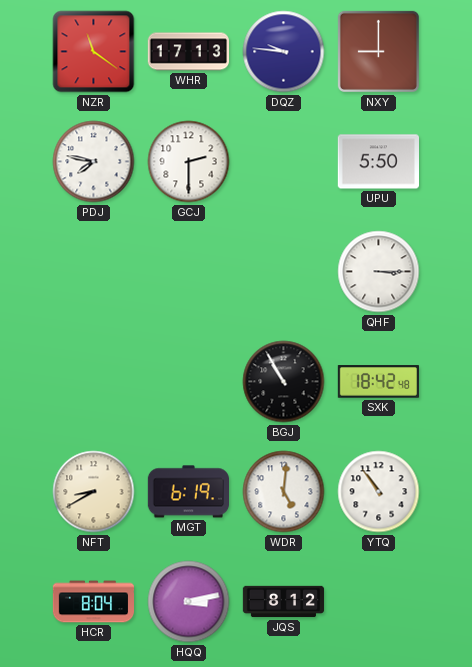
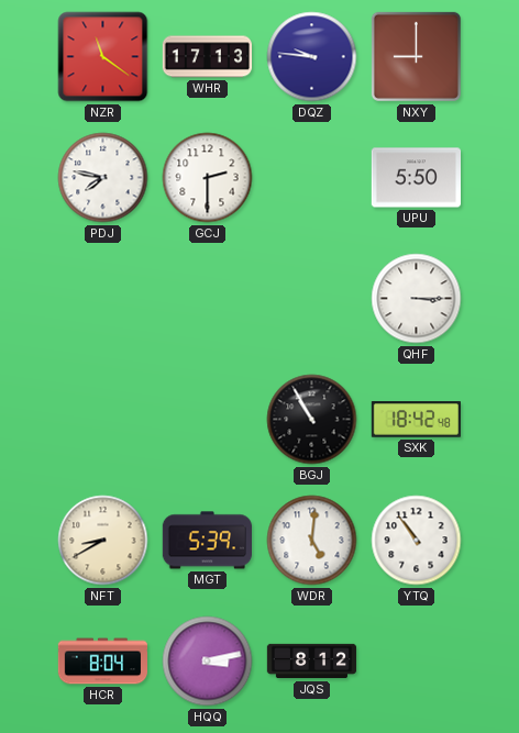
MGT: 6:19 -> 5:39
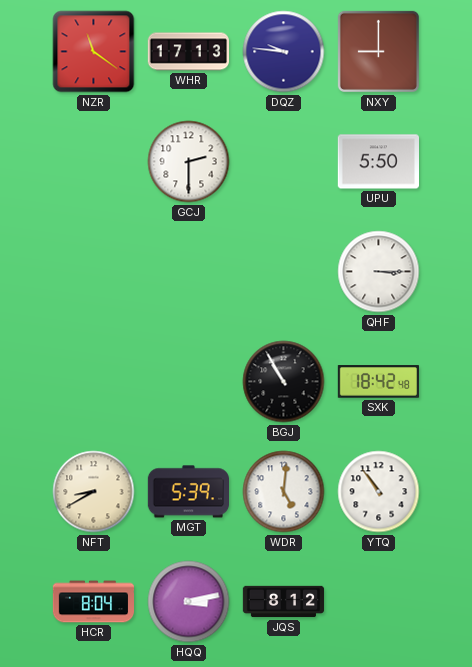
PDJ: 7:47 -> none
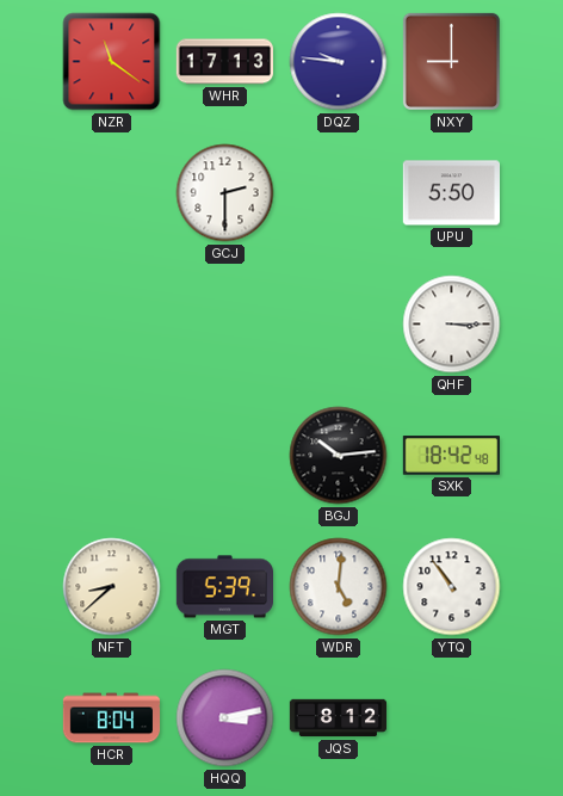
BGJ: 10:55 -> 10:14
NFT: 8:40 -> 8:38
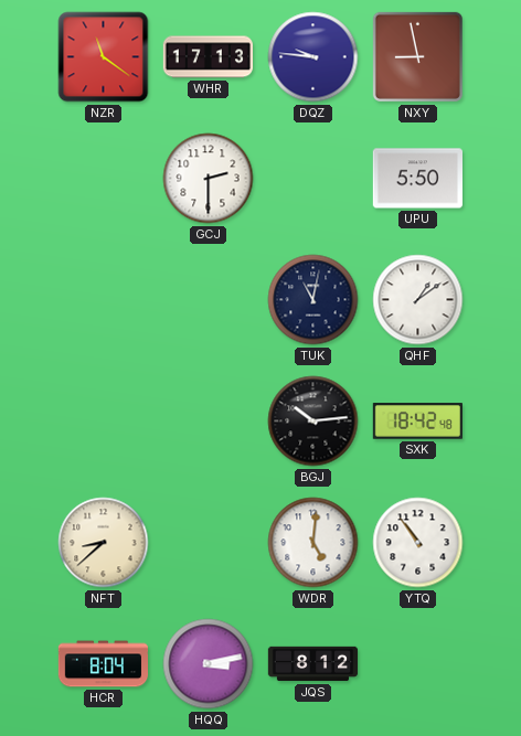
NXY: 9:00 -> 8:58
TUK: none -> 11:02
QHF: 3:15 -> 1:09
MGT: 5:39 -> none
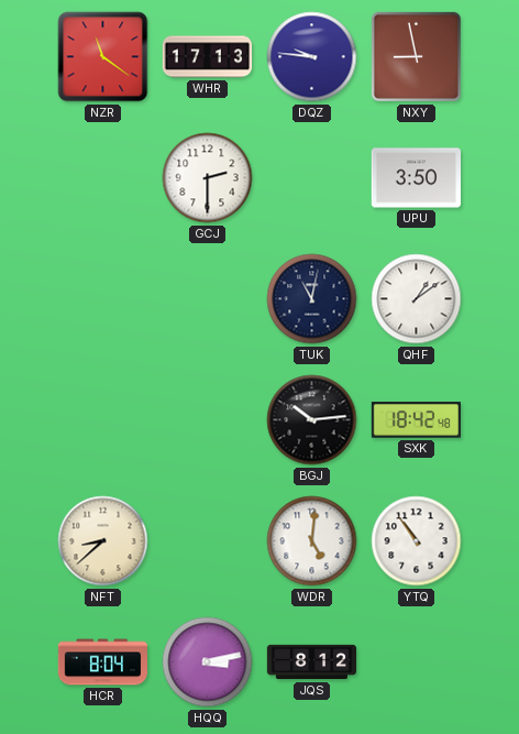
UPU: 5:50 -> 3:50
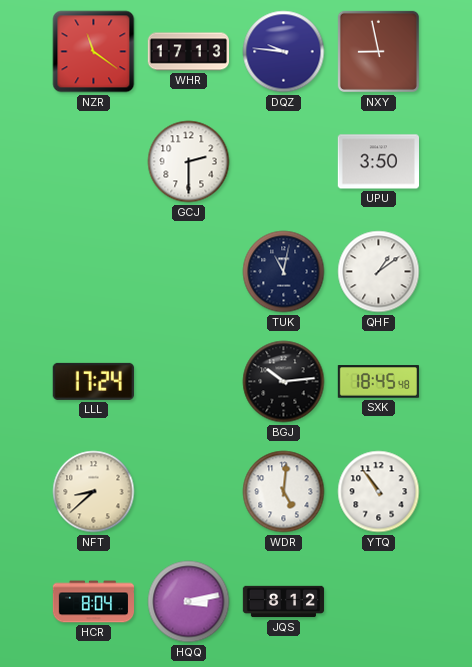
LLL: none -> 17:24
SXK: 18:42 -> 18:45
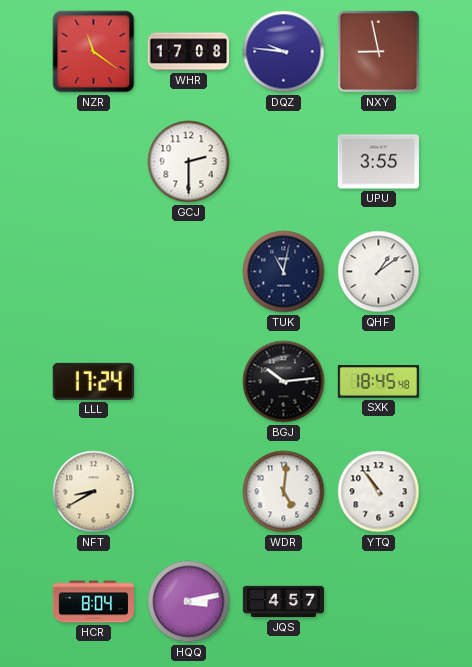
WHR: 17:13 -> 17:08
UPU: 3:50 -> 3:55
NFT: 8:38 -> 8:40
JQS: 8:12 -> 4:57
